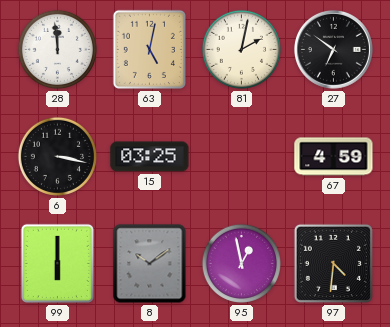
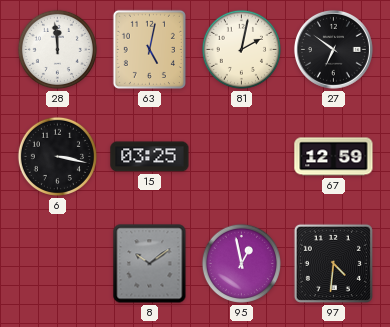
67: 4:59 -> 12:59
99: 6:00 -> none
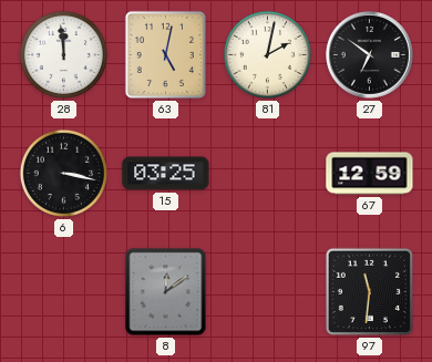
8: 10:09 -> 12:09
95: 12:58 -> none
97: 4:31 -> 11:31
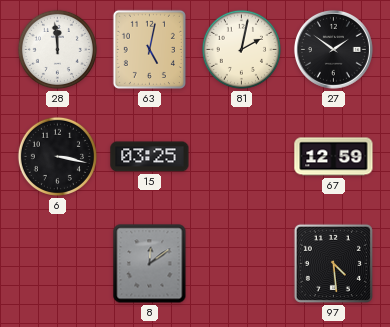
27: 6:51 -> 1:51
97: 11:31 -> 4:29
